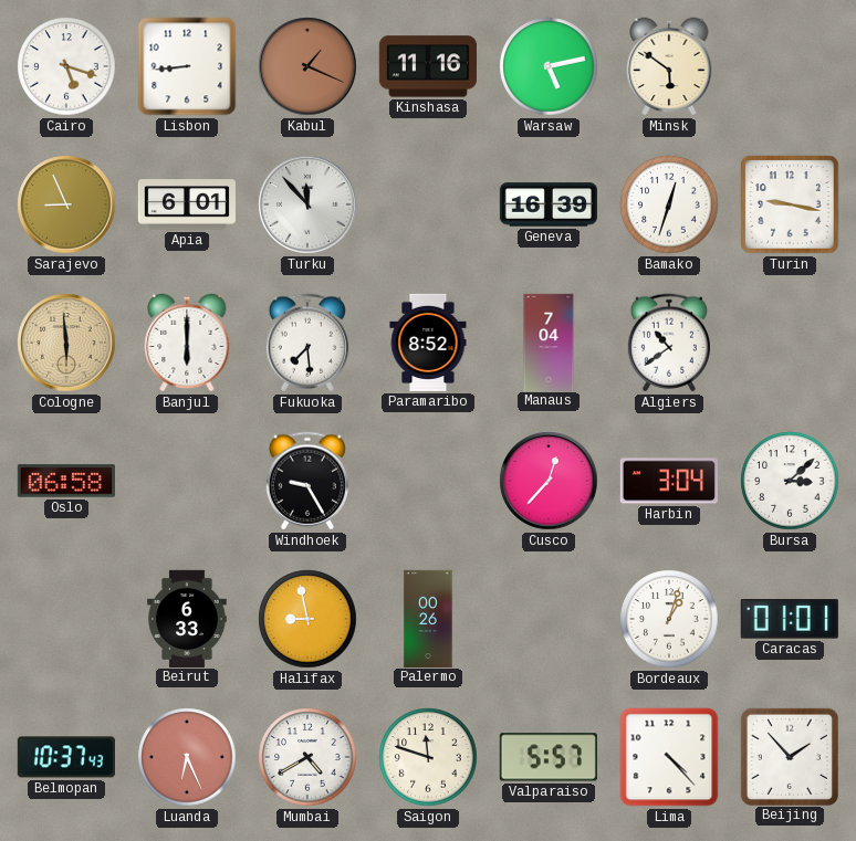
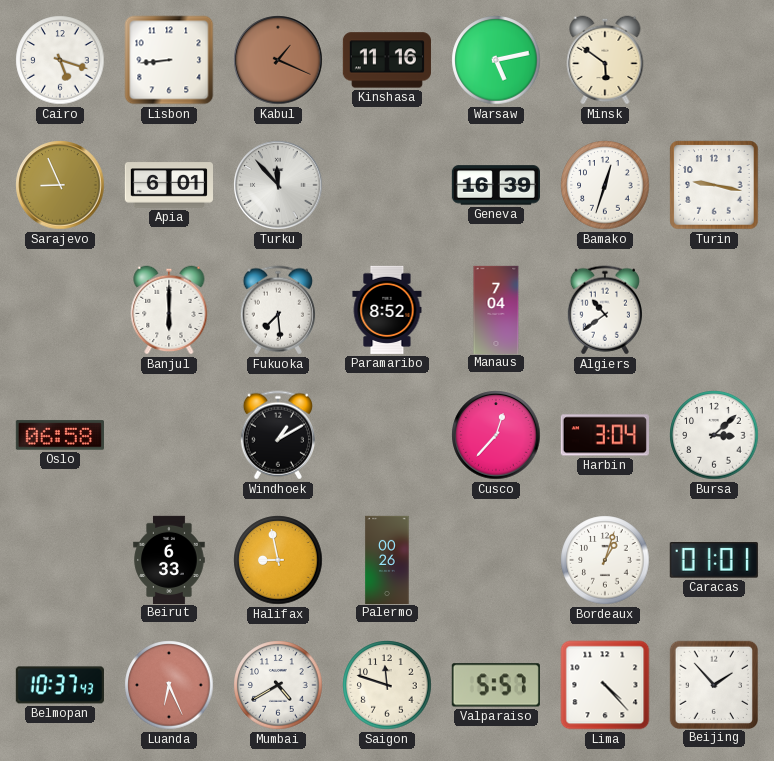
Cologne: 5:59 -> none
Windhoek: 9:25 -> 1:10
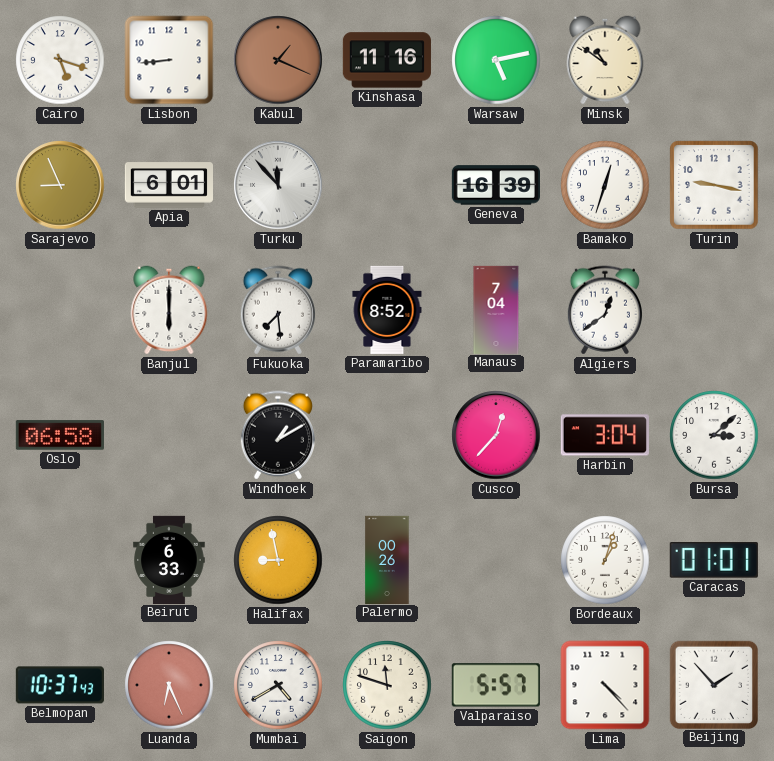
Minsk: 5:51 -> 10:51
Algiers: 10:39 -> 12:39
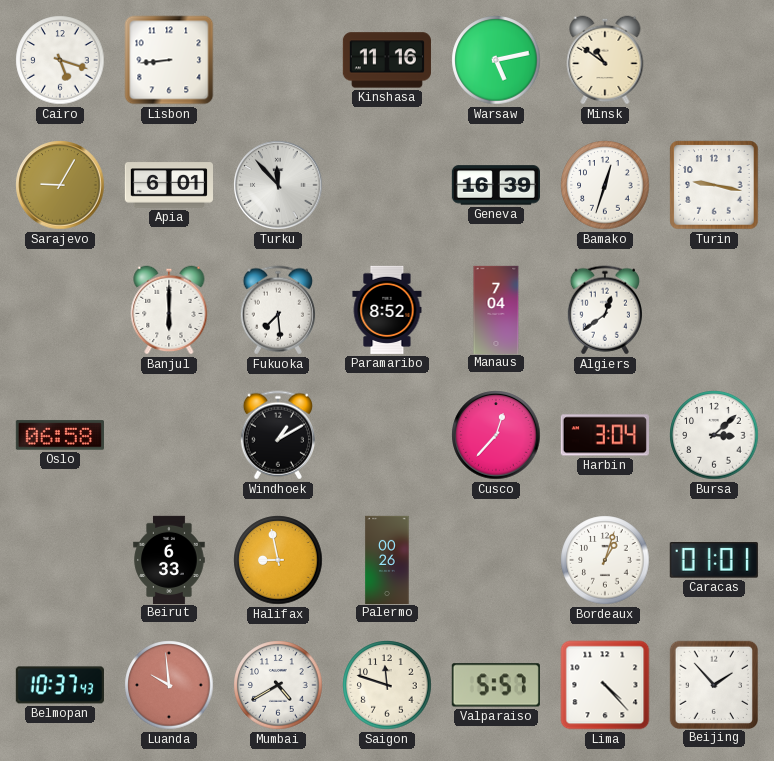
Kabul: 1:19 -> none
Sarajevo: 8:56 -> 9:05
Luanda: 6:26 -> 9:59
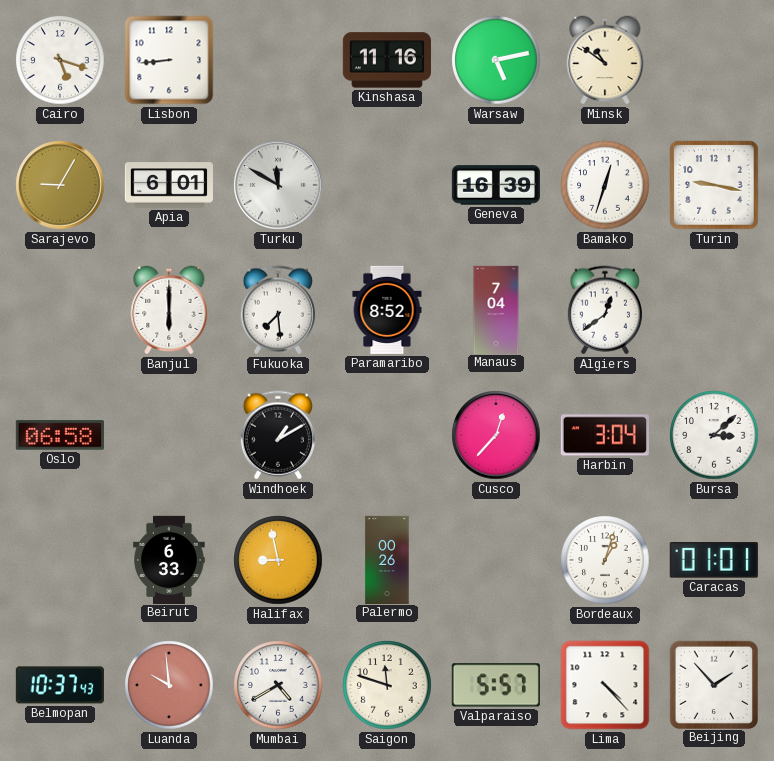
Turku: 11:53 -> 11:50
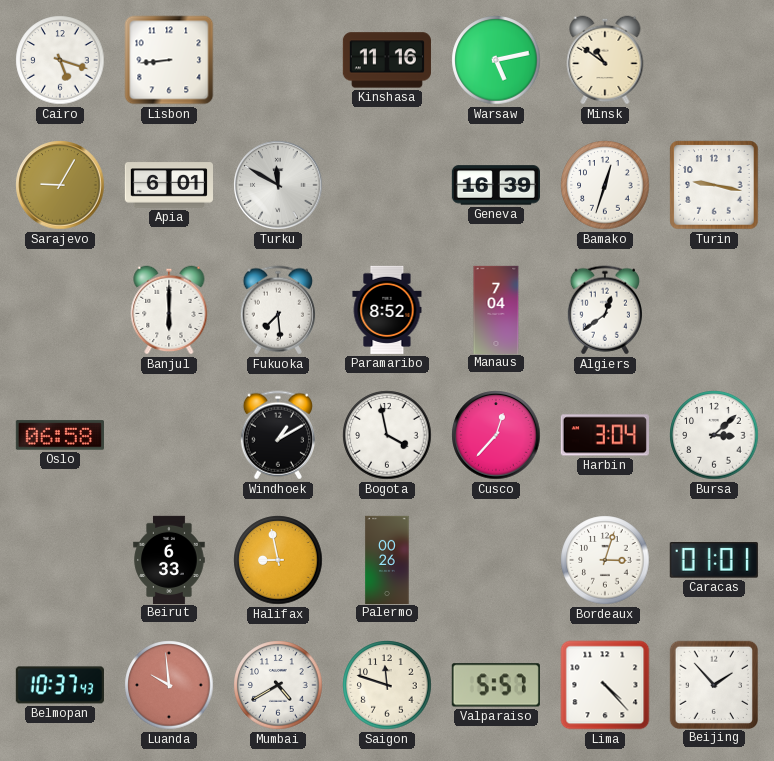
Bogota: none -> 3:58
Bordeaux: 1:03 -> 3:03
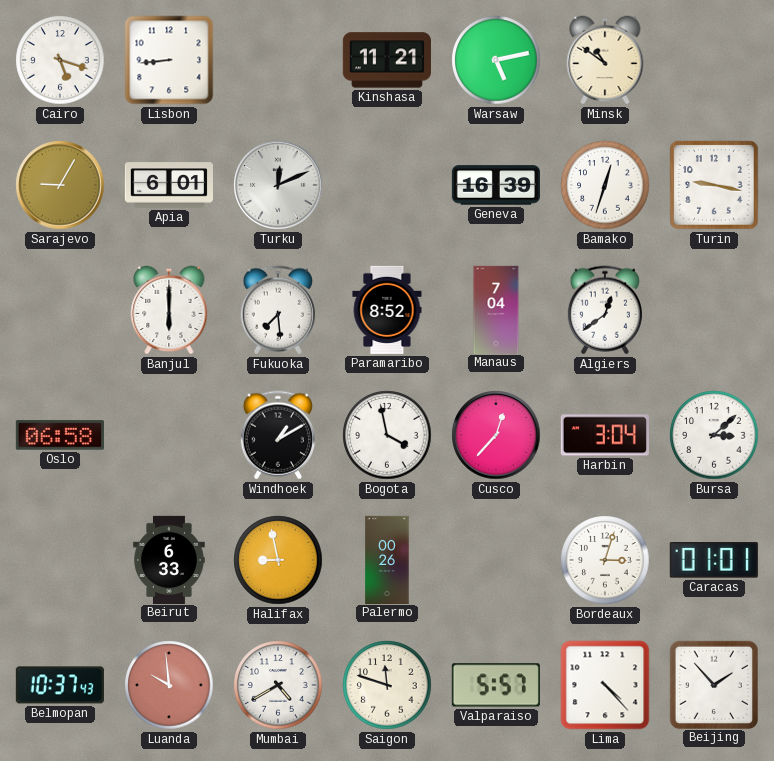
Kinshasa: 11:16 -> 11:21
Turku: 11:50 -> 12:11
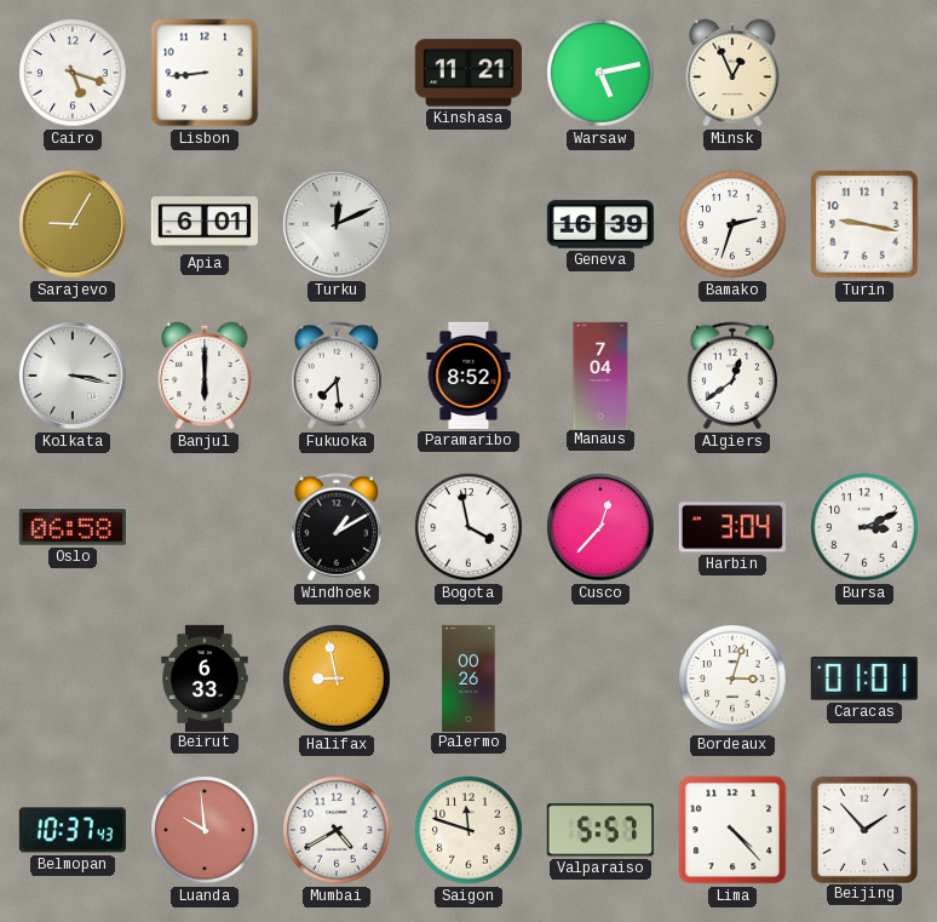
Minsk: 10:51 -> 12:56
Bamako: 12:33 -> 2:33
Kolkata: none -> 3:17
Bursa: 3:08 -> 3:11
